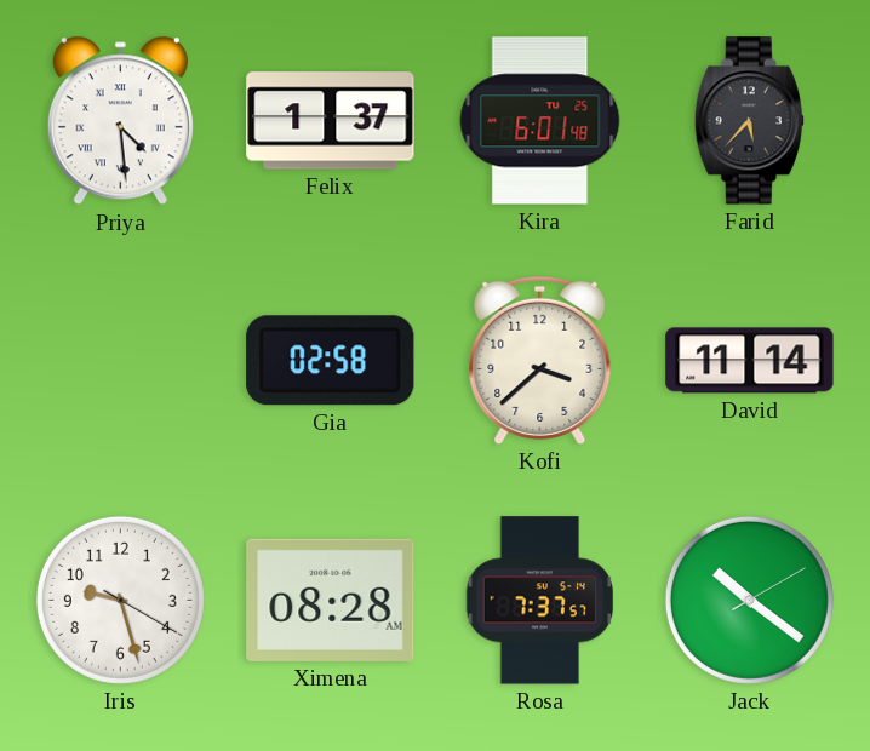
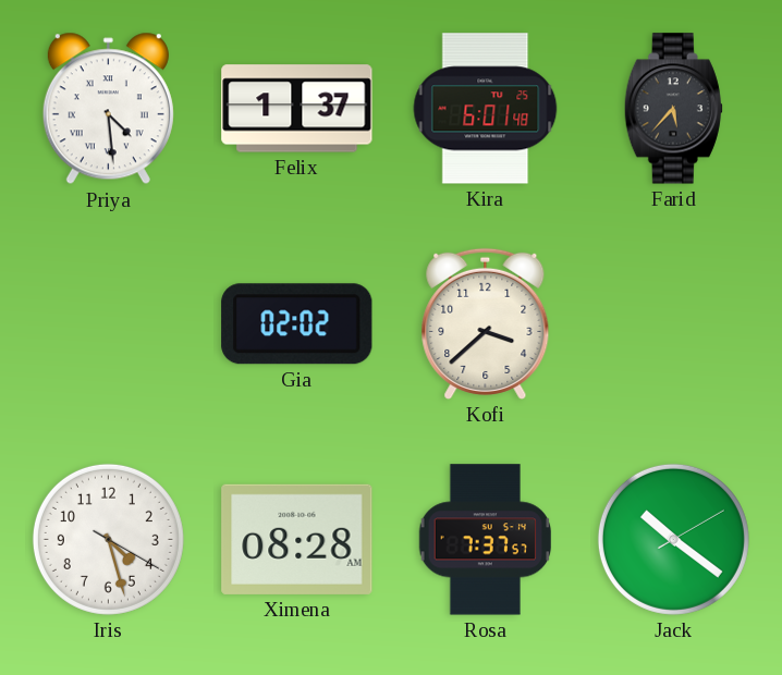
Gia: 02:58 -> 02:02
David: 11:14 -> none
Iris: 9:27 -> 4:27
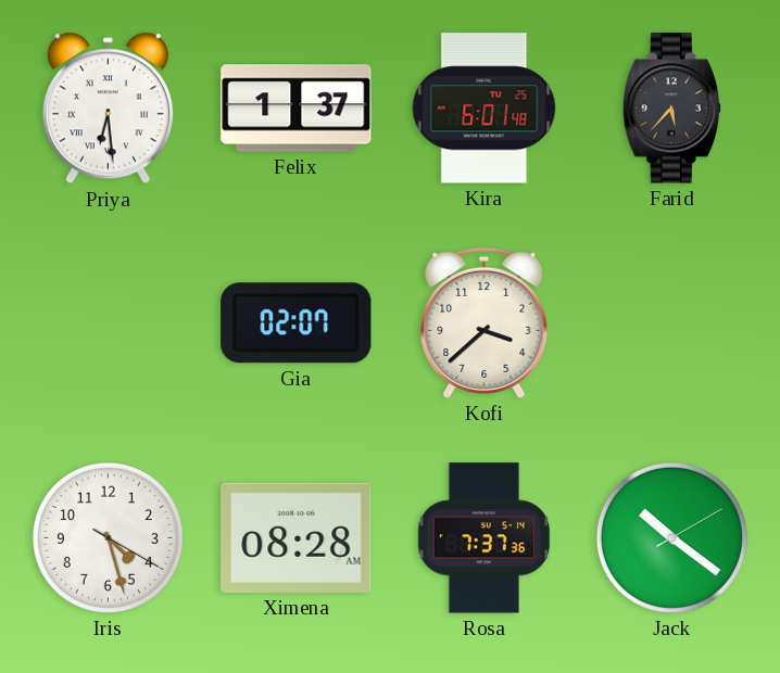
Priya: 4:29 -> 6:29
Gia: 02:02 -> 02:07
Rosa: 7:37:57 -> 7:37:36
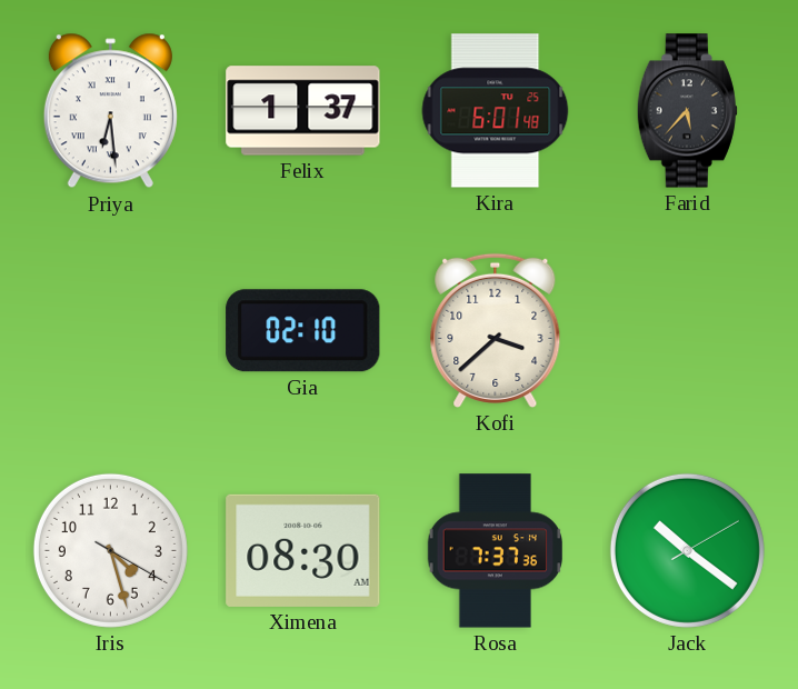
Gia: 02:07 -> 02:10
Ximena: 08:28 -> 08:30
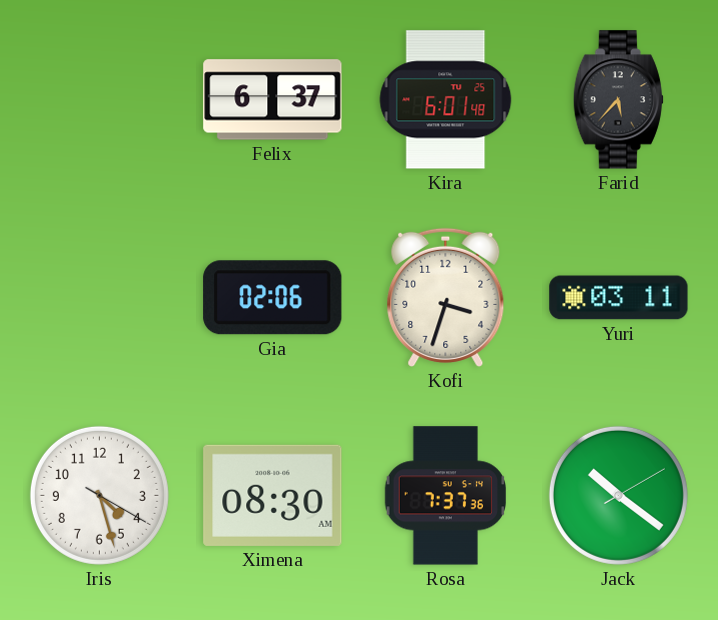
Priya: 6:29 -> none
Felix: 1:37 -> 6:37
Gia: 02:10 -> 02:06
Kofi: 3:38 -> 3:33
Yuri: none -> 03:11
